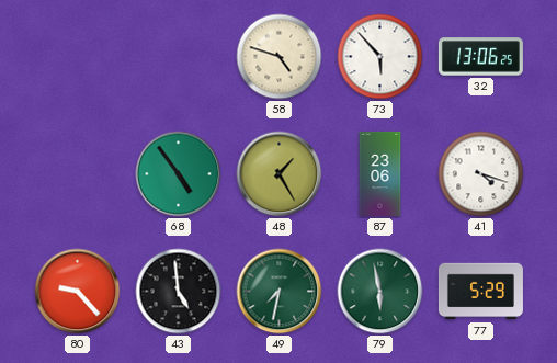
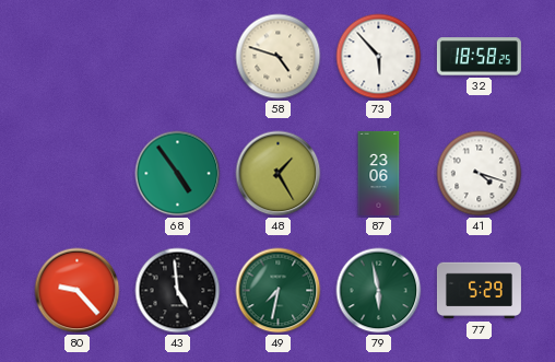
32: 13:06 -> 18:58
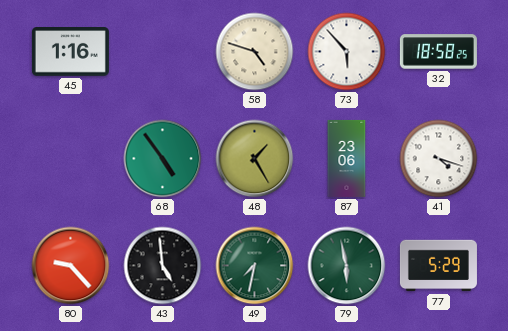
45: none -> 1:16
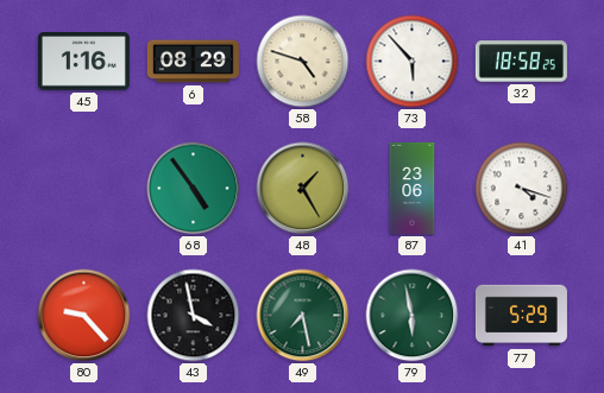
6: none -> 08:29
43: 4:59 -> 3:58
49: 7:32 -> 7:28
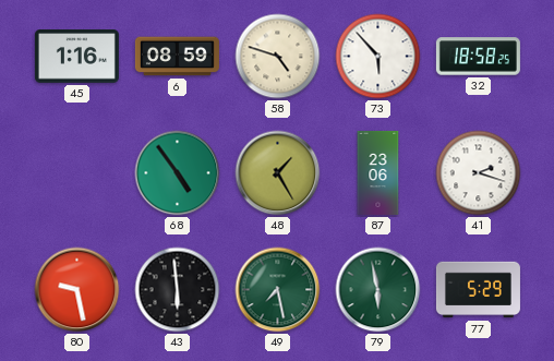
6: 08:29 -> 08:59
41: 4:18 -> 2:18
80: 9:23 -> 9:28
43: 3:58 -> 5:59
